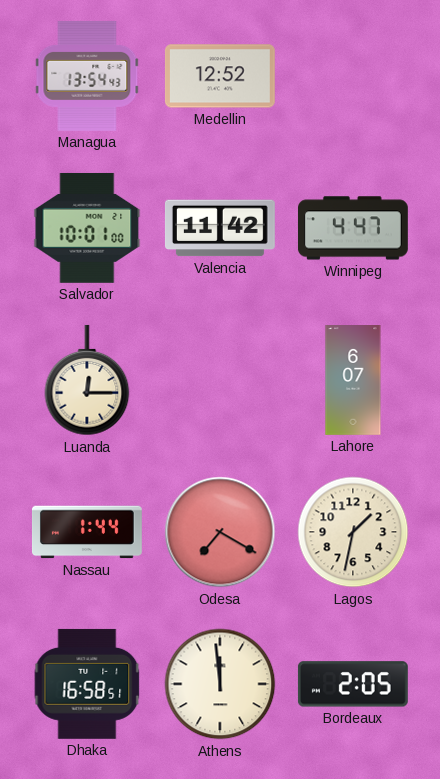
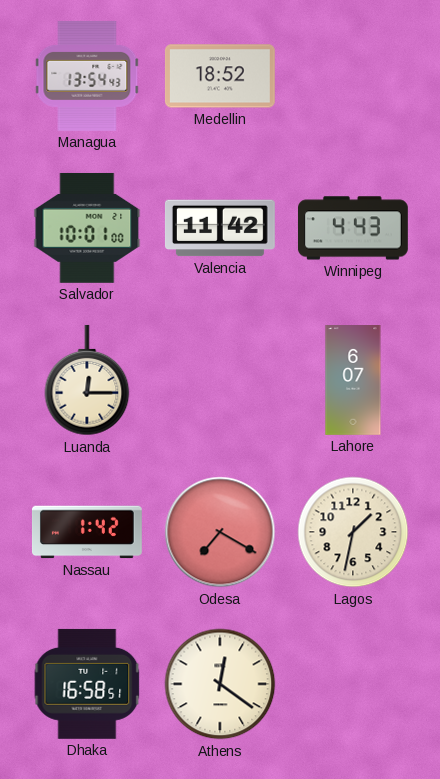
Medellin: 12:52 -> 18:52
Winnipeg: 4:47 -> 4:43
Nassau: 1:44 -> 1:42
Athens: 11:59 -> 12:21
Bordeaux: 2:05 -> none
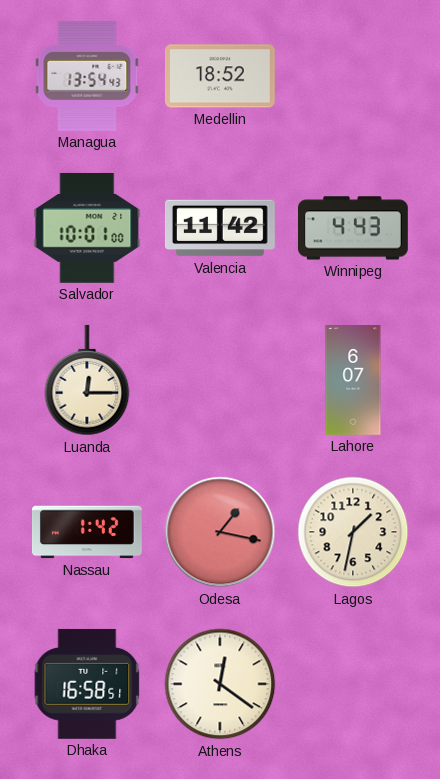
Odesa: 7:20 -> 1:17
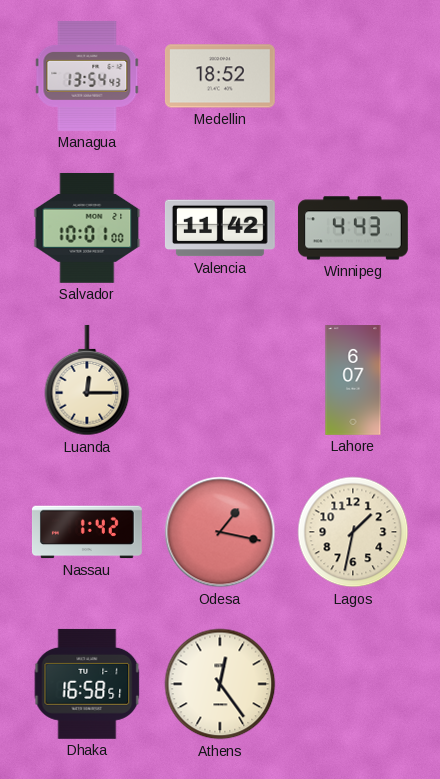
Athens: 12:21 -> 12:24
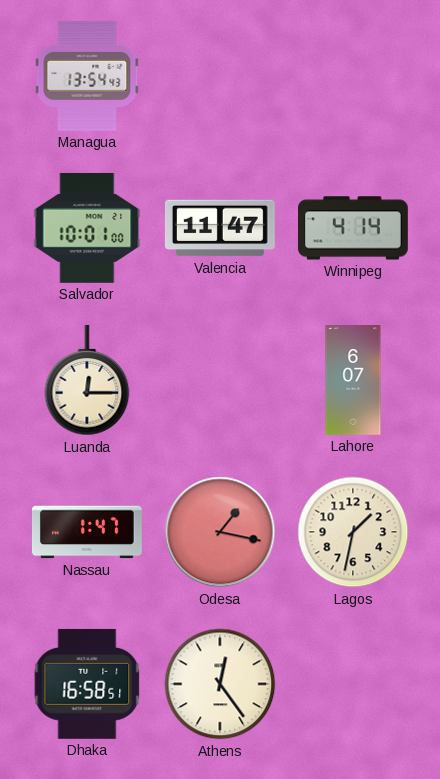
Medellin: 18:52 -> none
Valencia: 11:42 -> 11:47
Winnipeg: 4:43 -> 4:14
Nassau: 1:42 -> 1:47
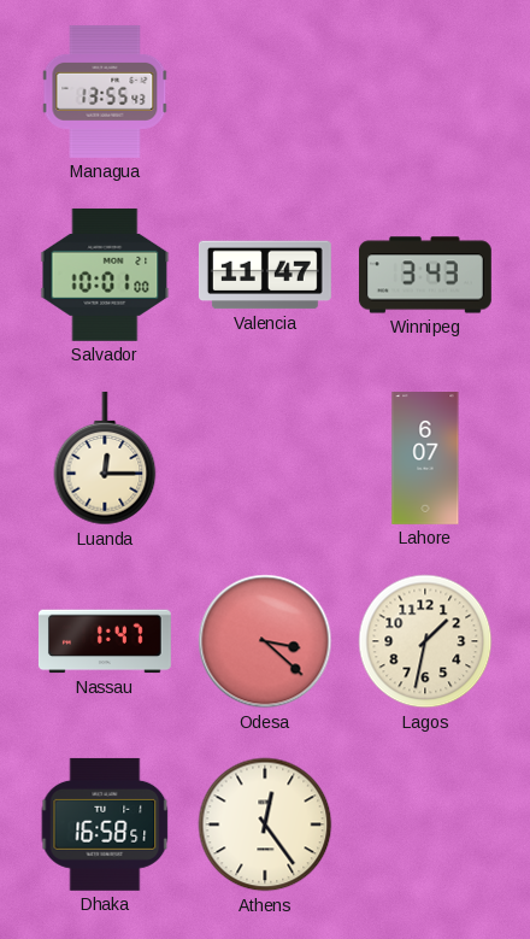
Managua: 13:54 -> 13:55
Winnipeg: 4:14 -> 3:43
Odesa: 1:17 -> 3:22
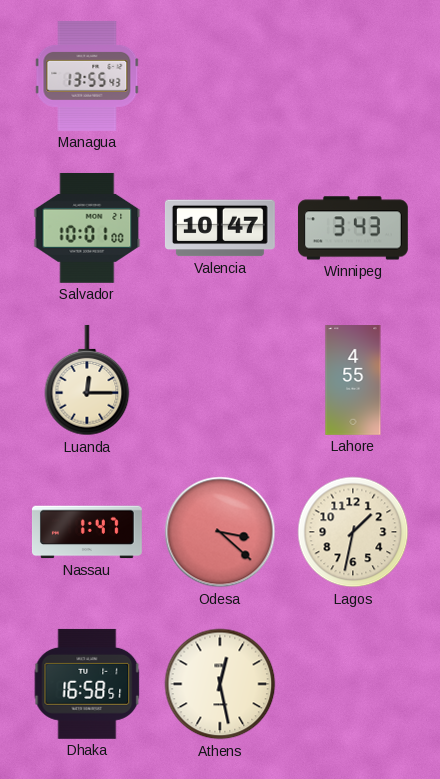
Valencia: 11:47 -> 10:47
Lahore: 6:07 -> 4:55
Athens: 12:24 -> 12:28
